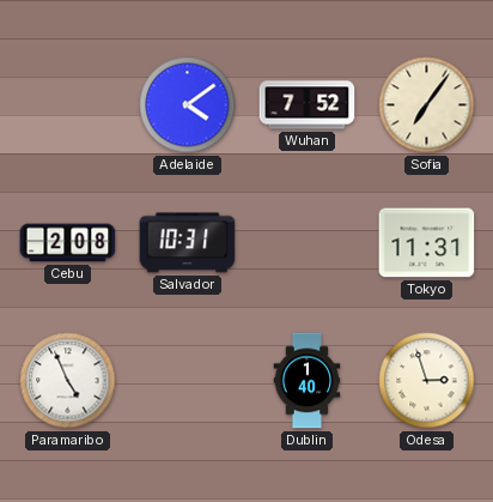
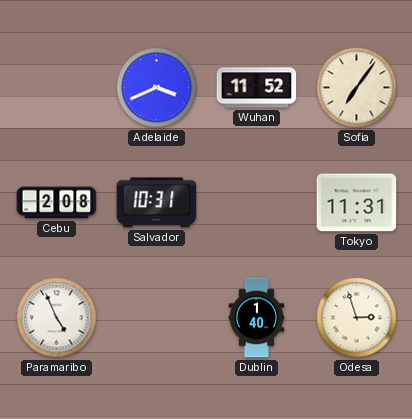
Adelaide: 4:09 -> 3:41
Wuhan: 7:52 -> 11:52
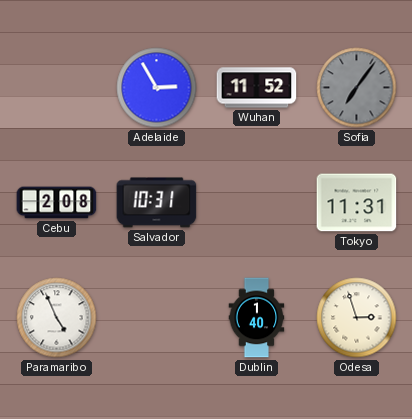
Adelaide: 3:41 -> 2:55
Sofia dial: cream -> grey
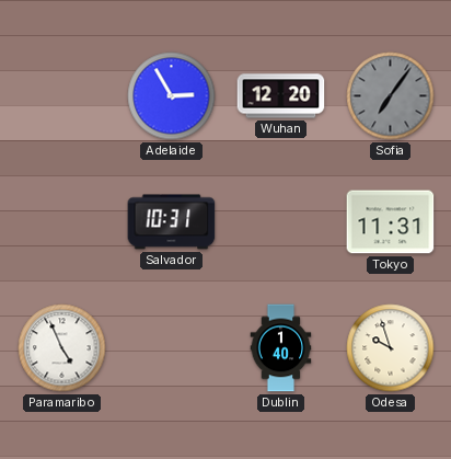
Wuhan: 11:52 -> 12:20
Cebu: 2:08 -> none
Odesa: 2:57 -> 9:57
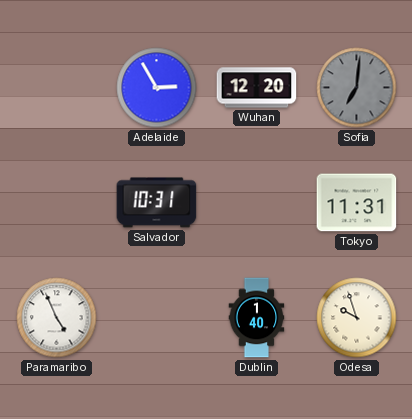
Sofia: 7:06 -> 7:01
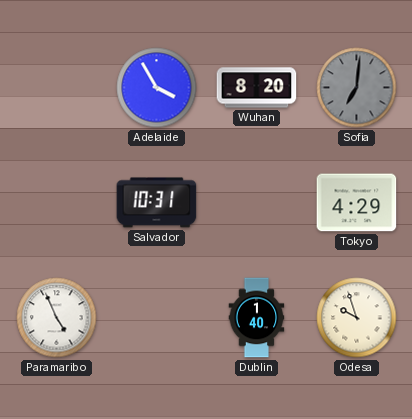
Adelaide: 2:55 -> 3:55
Wuhan: 12:20 -> 8:20
Tokyo: 11:31 -> 4:29
